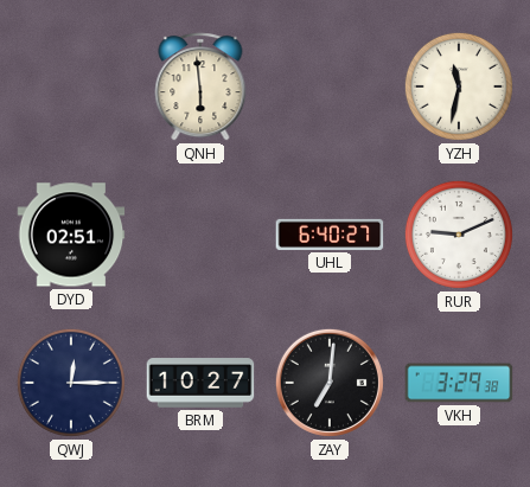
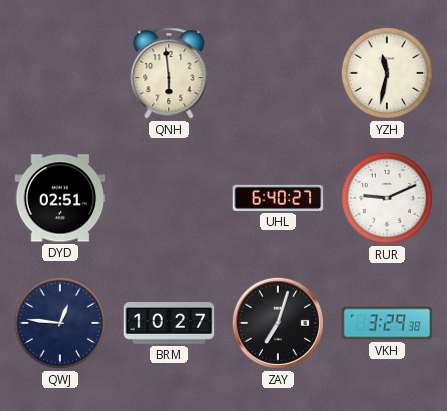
QWJ: 12:15 -> 12:46
ZAY: 7:01 -> 7:03
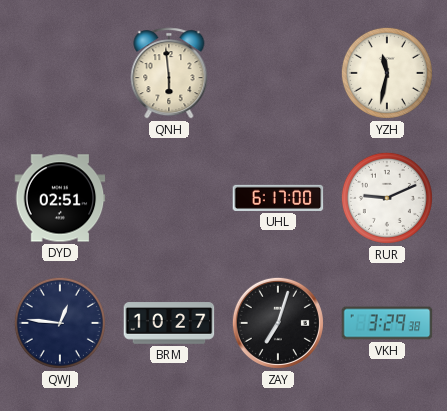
UHL: 6:40 -> 6:17
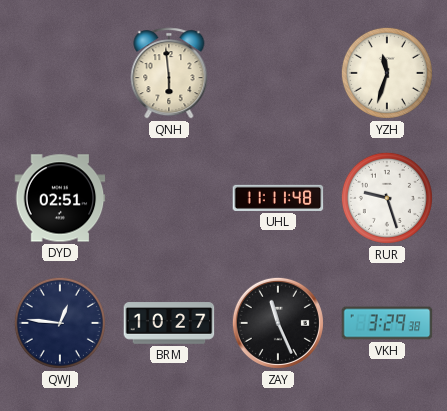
YZH: 11:32 -> 11:33
UHL: 6:17 -> 11:11
RUR: 9:11 -> 9:27
ZAY: 7:03 -> 11:26
